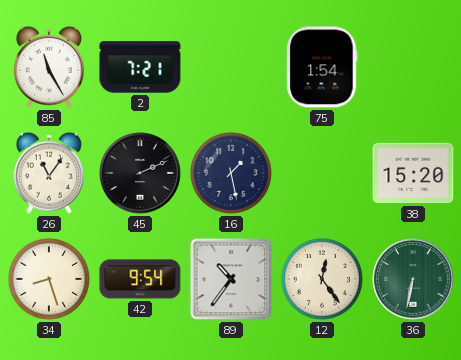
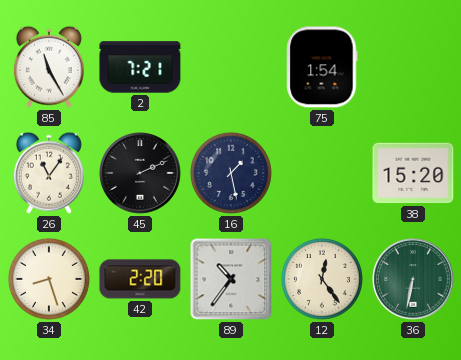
42: 9:54 -> 2:20
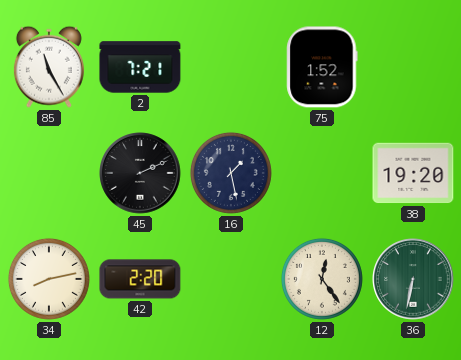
75: 1:54 -> 1:52
26: 11:06 -> none
38: 15:20 -> 19:20
34: 8:27 -> 8:13
89: 10:36 -> none
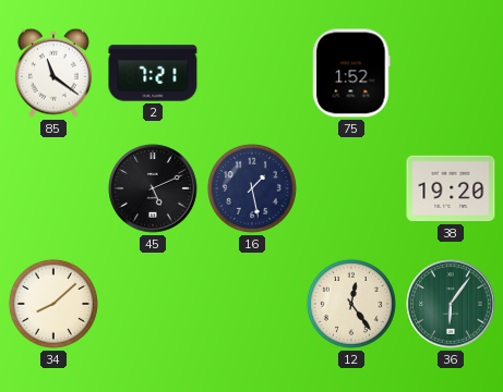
85: 11:25 -> 11:21
45: 2:11 -> 5:11
34: 8:13 -> 8:08
42: 2:20 -> none
36: 6:32 -> 6:06
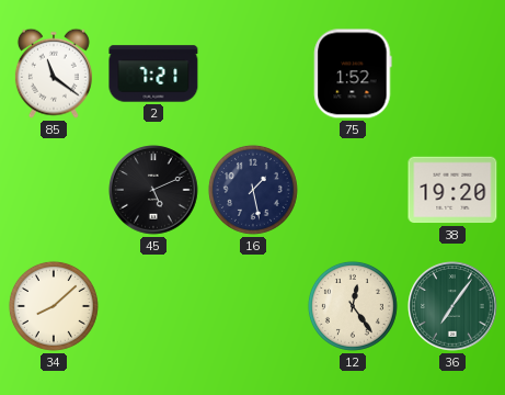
36: 6:06 -> 7:06
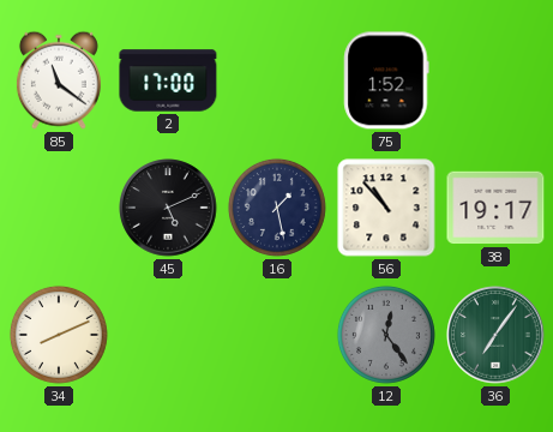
2: 7:21 -> 17:00
56: none -> 10:53
38: 19:20 -> 19:17
34: 8:08 -> 8:11
12 dial: cream -> grey
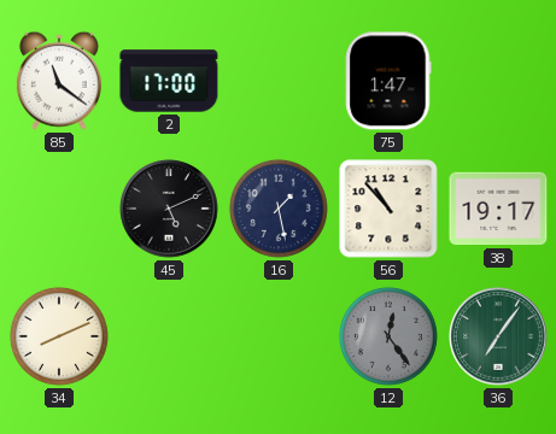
75: 1:52 -> 1:47
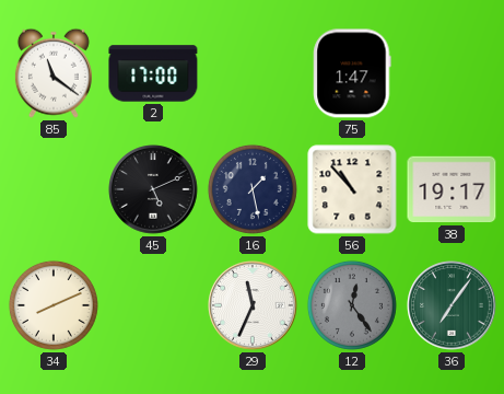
29: none -> 11:34
